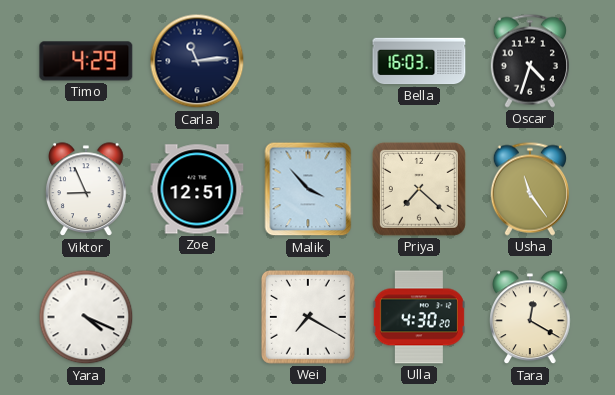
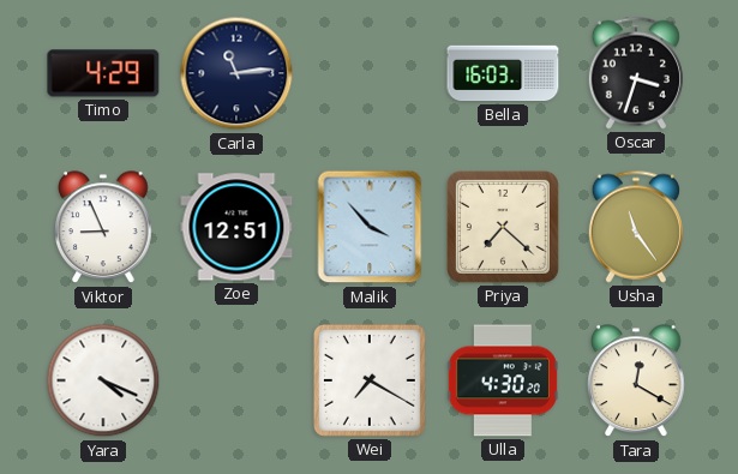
Oscar: 4:33 -> 3:33
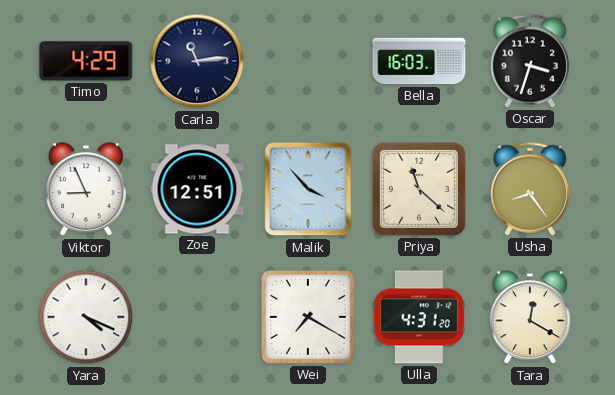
Priya: 7:22 -> 11:22
Usha: 11:24 -> 8:24
Ulla: 4:30 -> 4:31
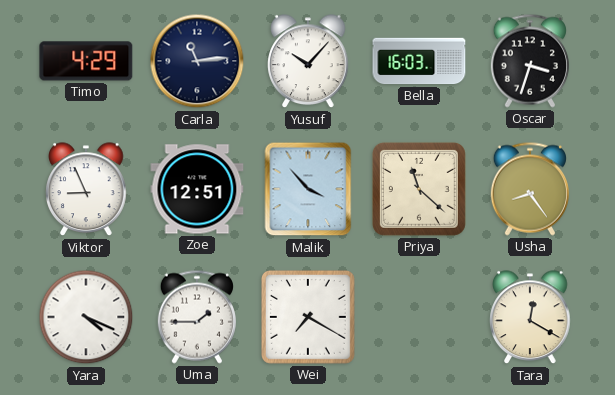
Yusuf: none -> 10:07
Uma: none -> 1:45
Ulla: 4:31 -> none
